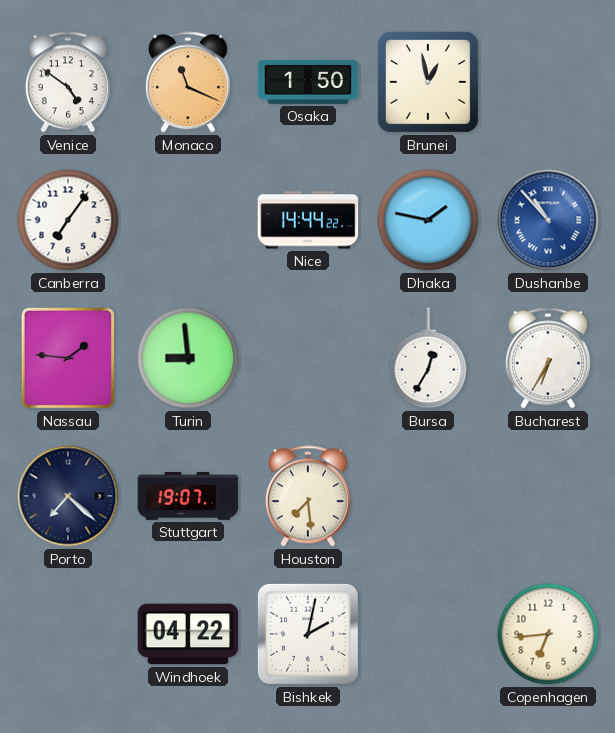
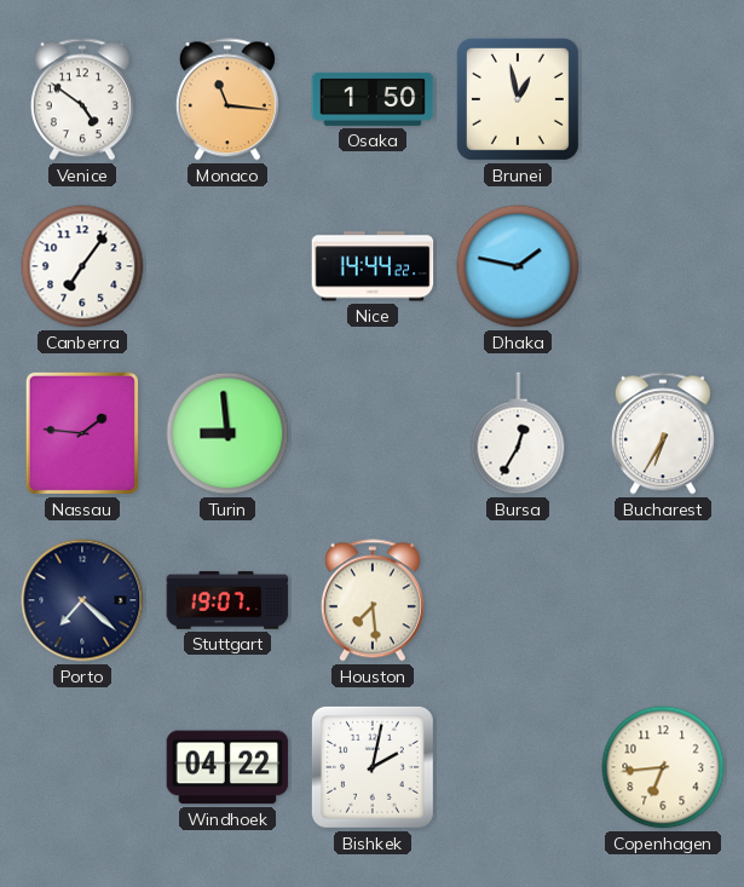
Monaco: 11:19 -> 11:16
Dushanbe: 10:53 -> none
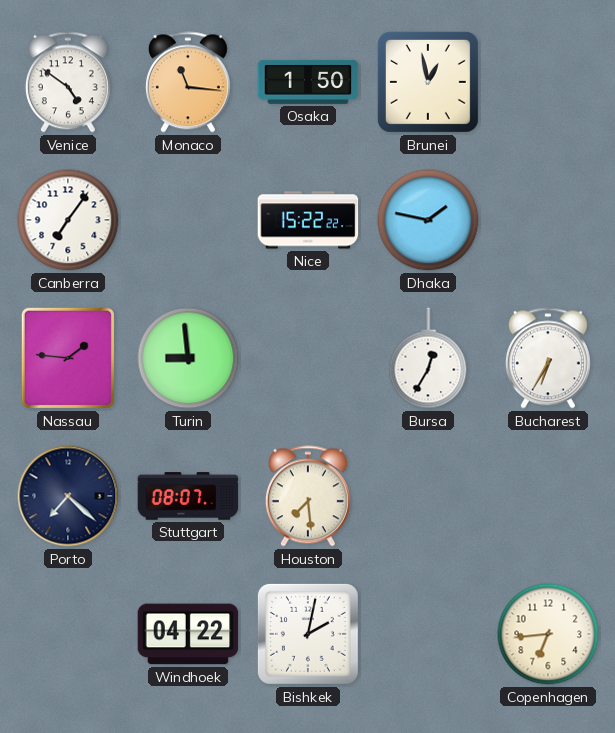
Nice: 14:44 -> 15:22
Stuttgart: 19:07 -> 08:07
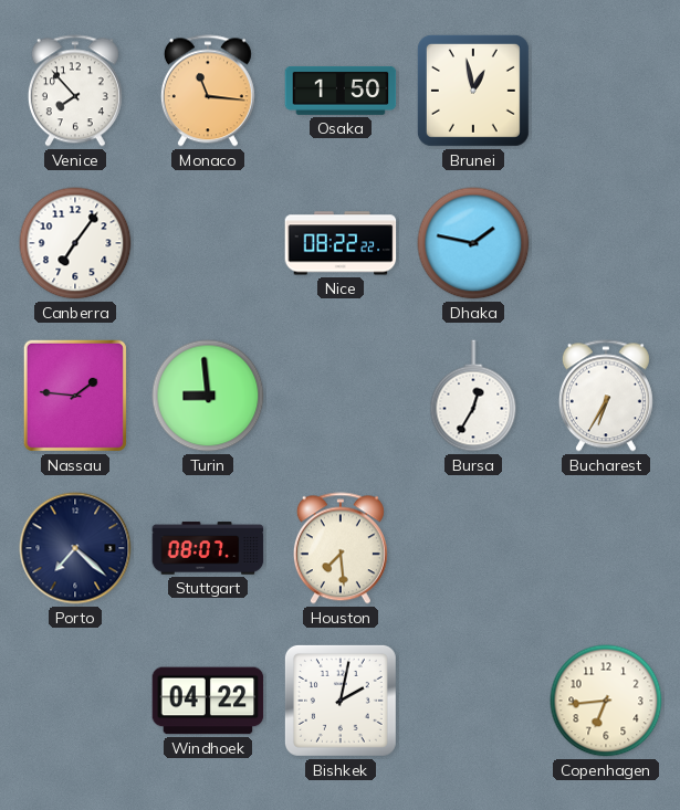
Venice: 4:51 -> 7:53
Nice: 15:22 -> 08:22
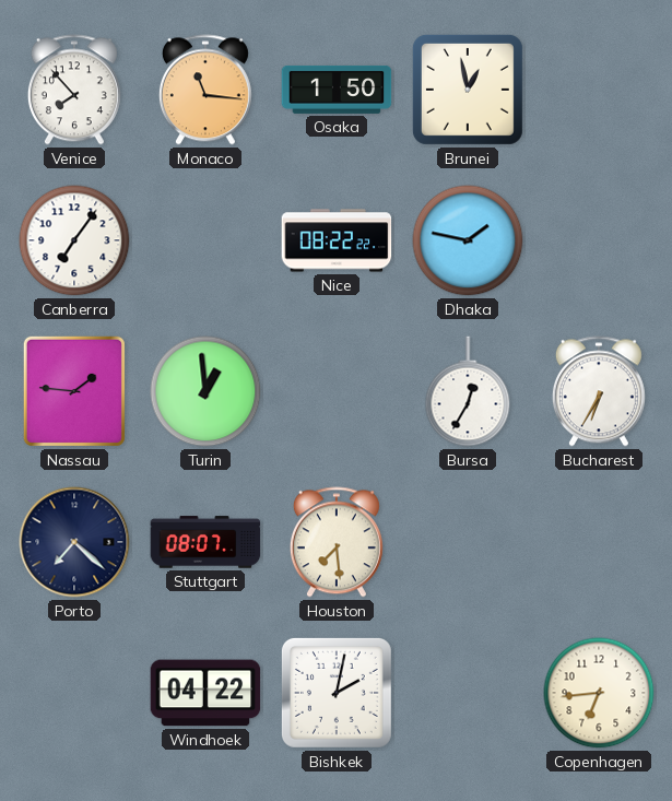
Turin: 8:59 -> 12:59
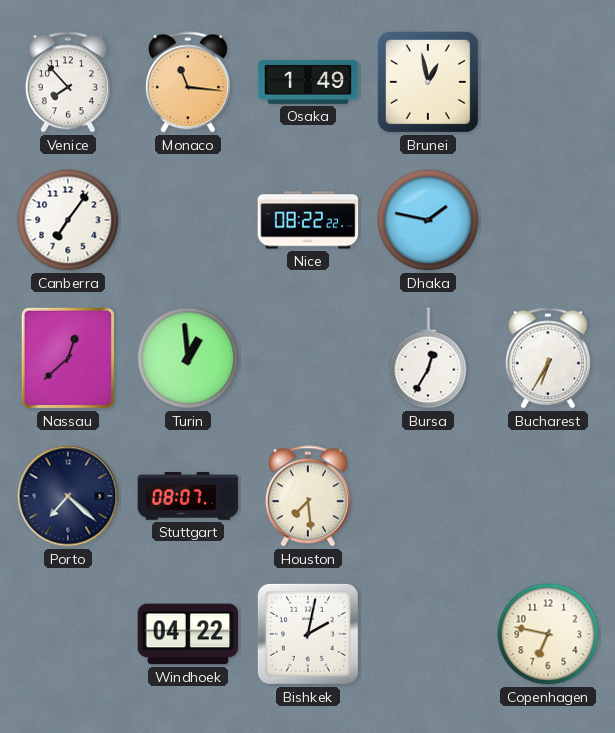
Osaka: 1:50 -> 1:49
Nassau: 1:46 -> 12:38
Copenhagen: 6:44 -> 6:47
